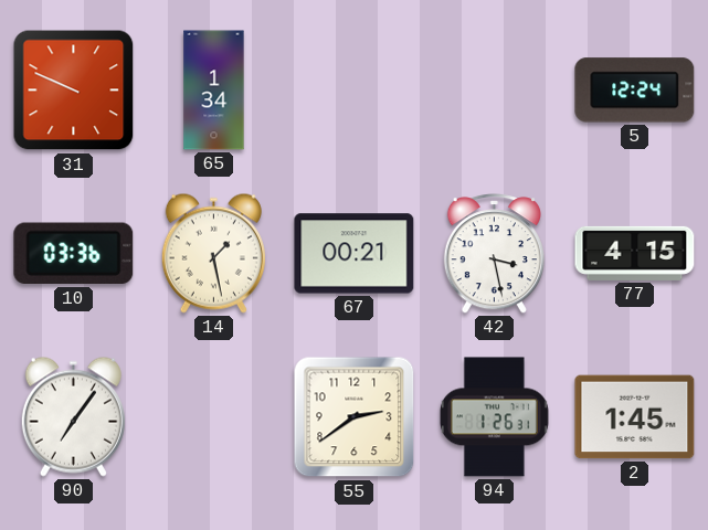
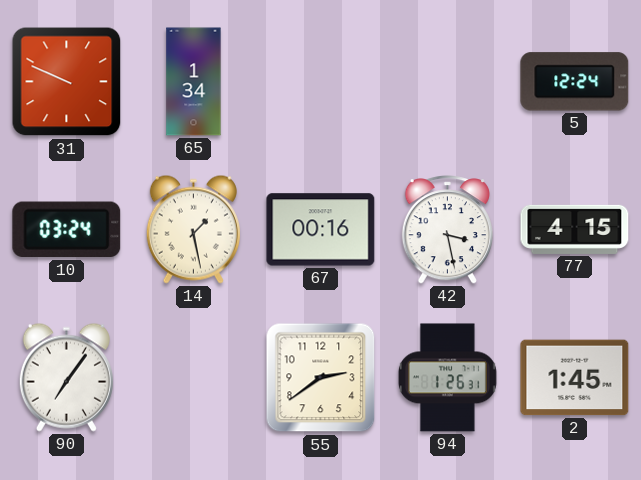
10: 03:36 -> 03:24
67: 00:21 -> 00:16
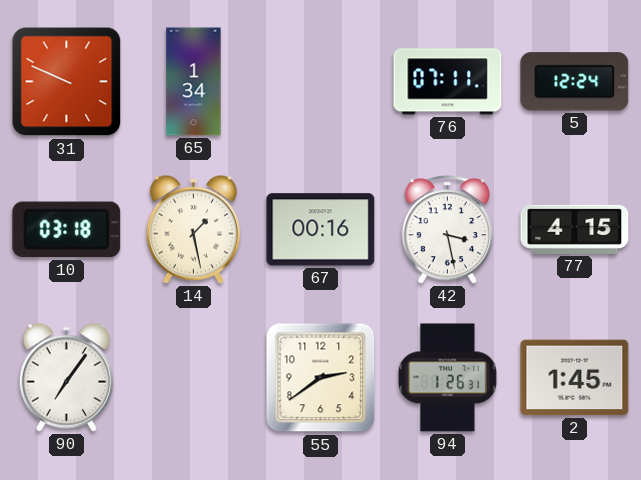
76: none -> 07:11
10: 03:24 -> 03:18
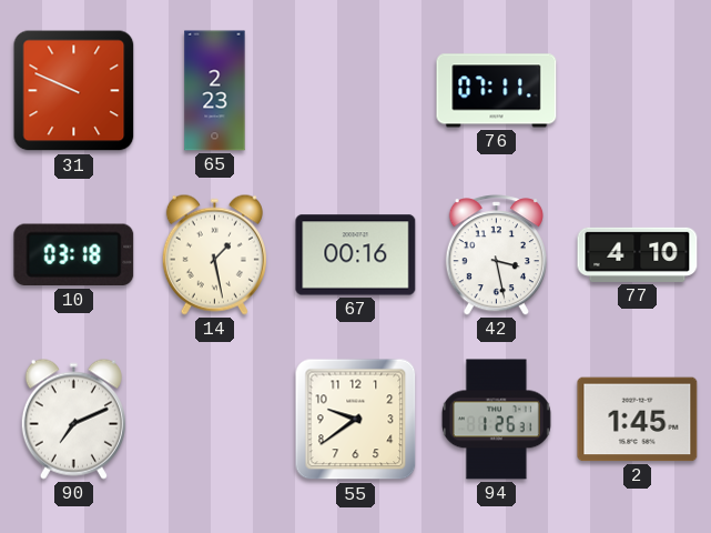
65: 1:34 -> 2:23
5: 12:24 -> none
77: 4:15 -> 4:10
90: 7:06 -> 7:11
55: 2:39 -> 9:39
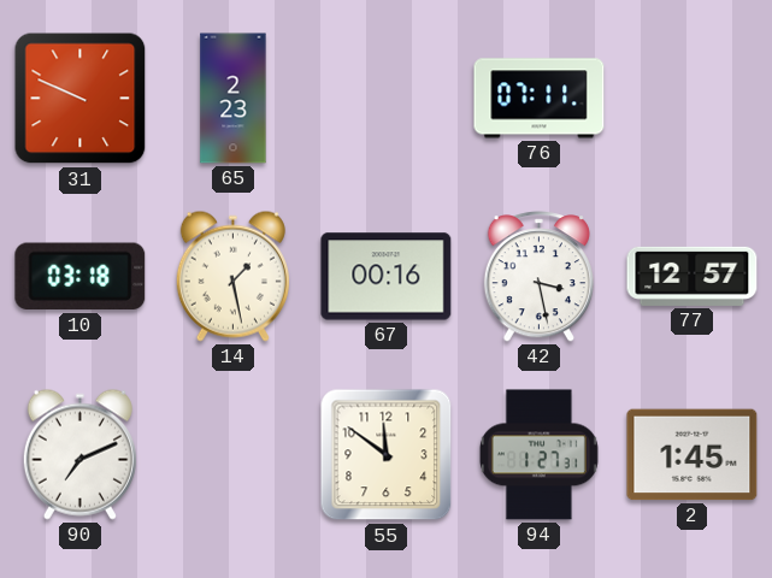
77: 4:10 -> 12:57
55: 9:39 -> 11:51
94: 1:26 -> 1:27
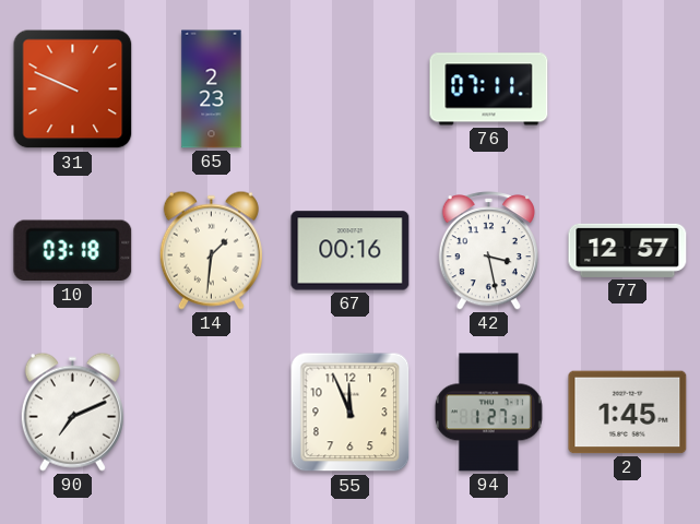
14: 1:28 -> 1:31
55: 11:51 -> 11:56
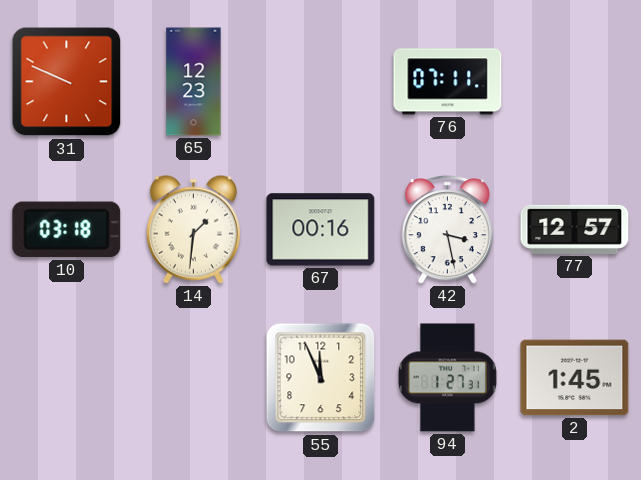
65: 2:23 -> 12:23
90: 7:11 -> none
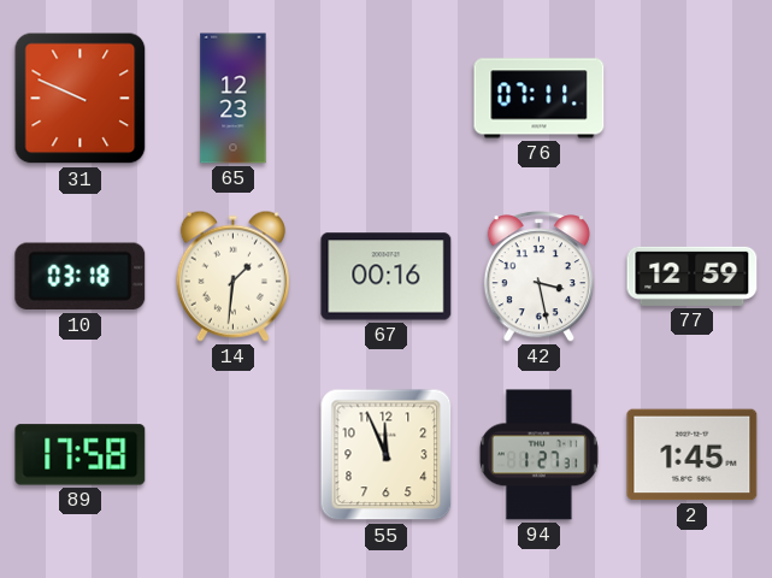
77: 12:57 -> 12:59
89: none -> 17:58
